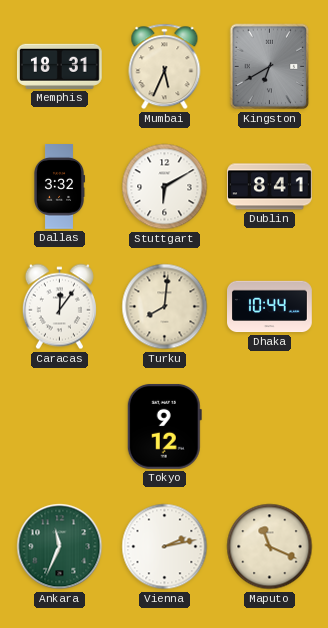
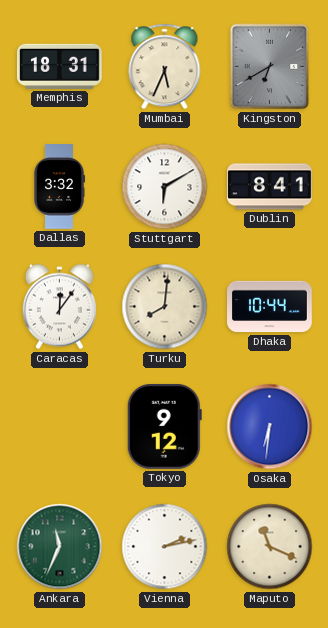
Osaka: none -> 6:31
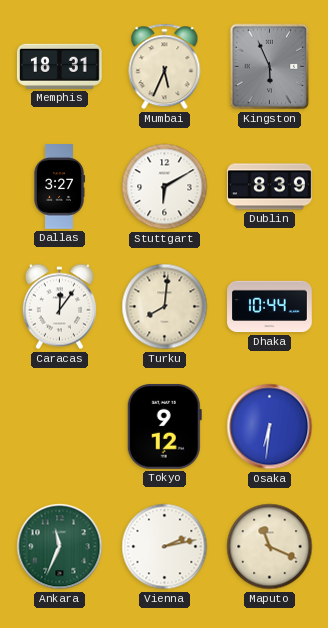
Kingston: 6:40 -> 5:56
Dallas: 3:32 -> 3:27
Dublin: 8:41 -> 8:39
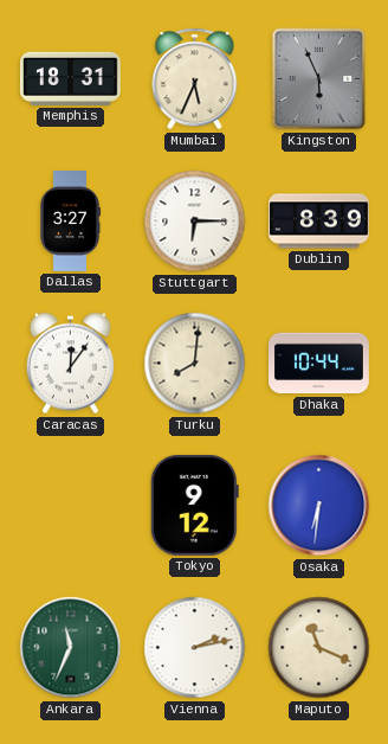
Stuttgart: 6:10 -> 6:15
